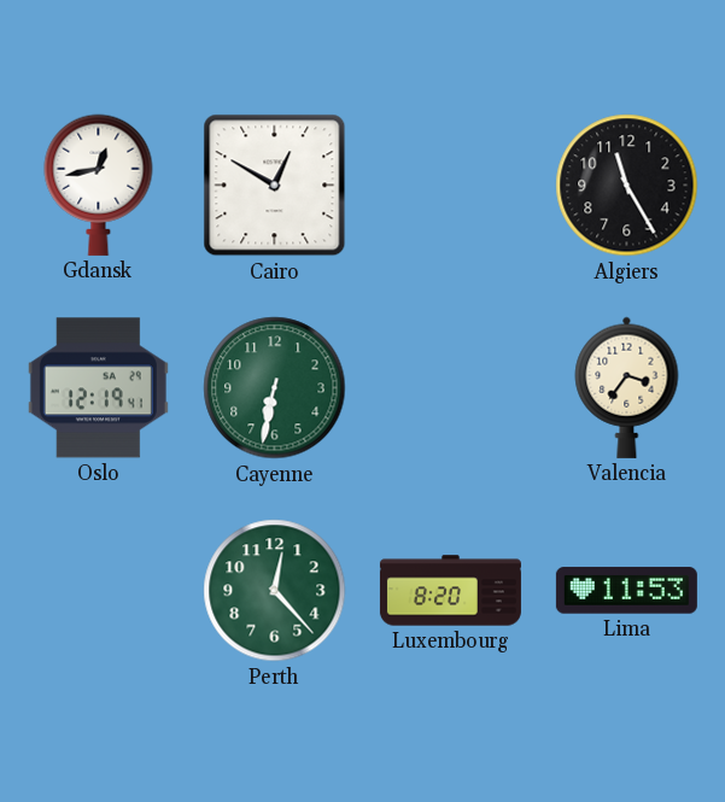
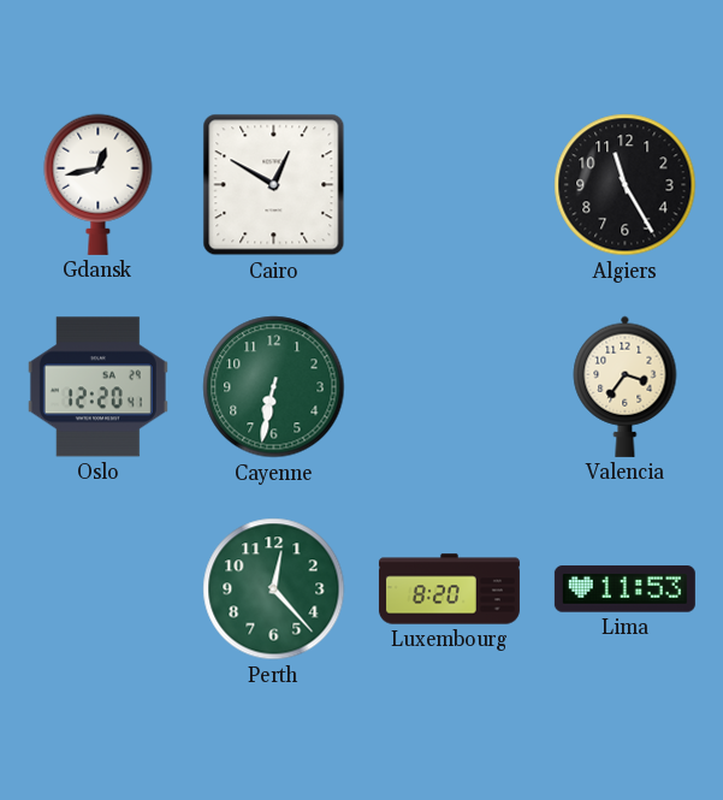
Oslo: 12:19 -> 12:20
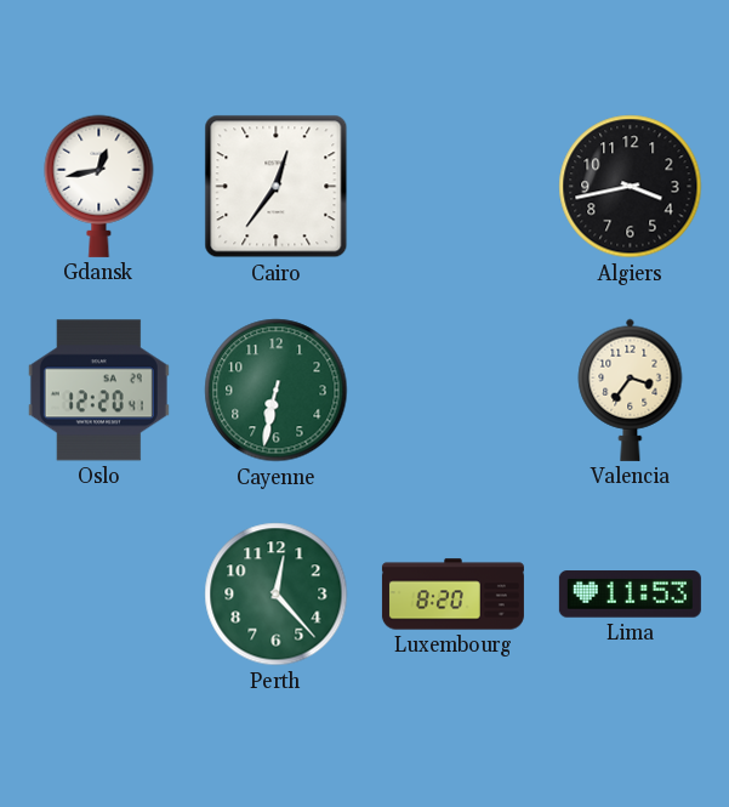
Cairo: 12:50 -> 12:36
Algiers: 11:25 -> 3:43
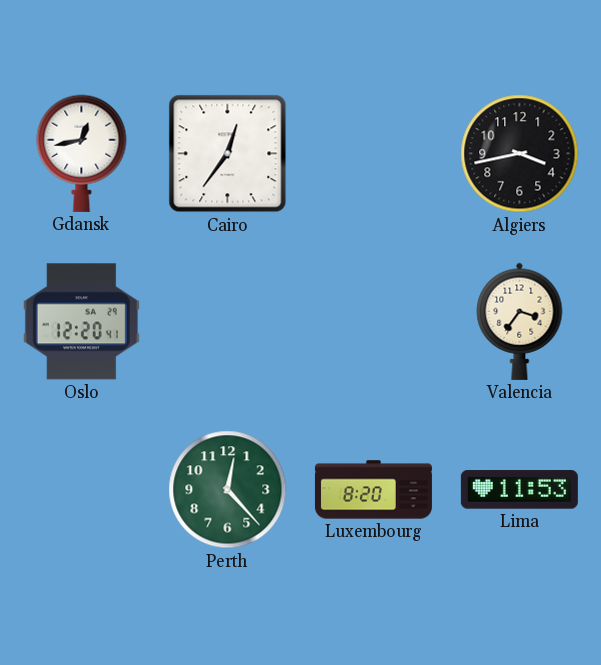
Cayenne: 6:32 -> none
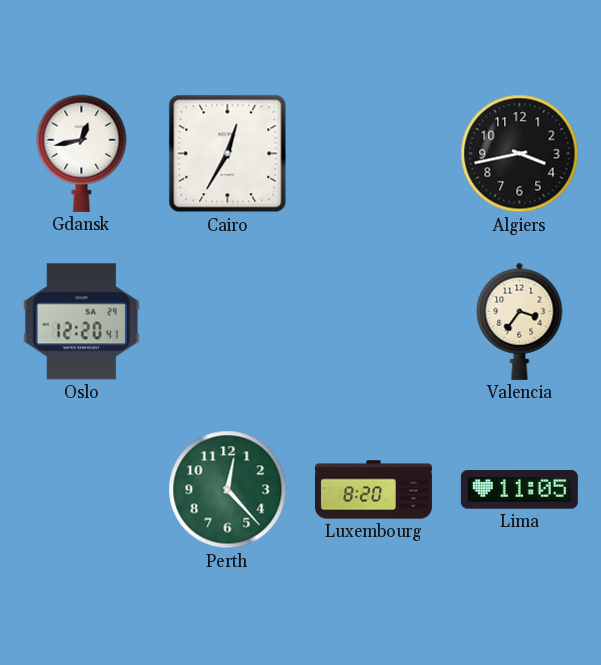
Cairo: 12:36 -> 12:35
Lima: 11:53 -> 11:05
